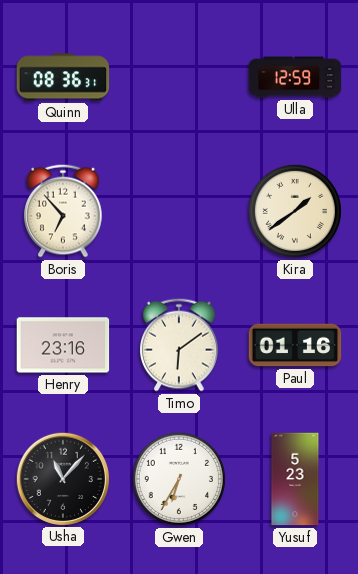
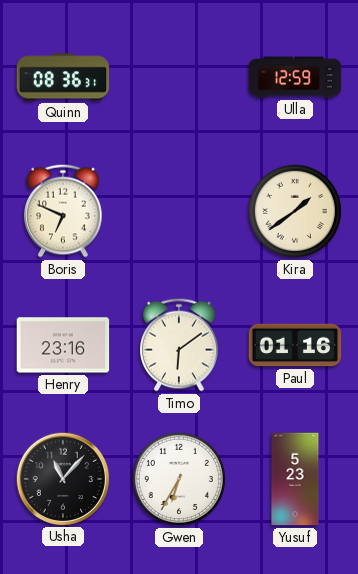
Boris: 6:53 -> 6:49
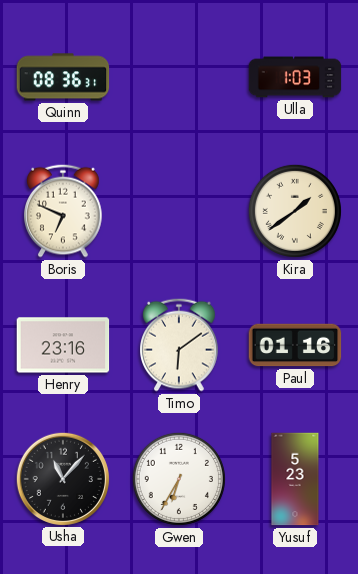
Ulla: 12:59 -> 1:03
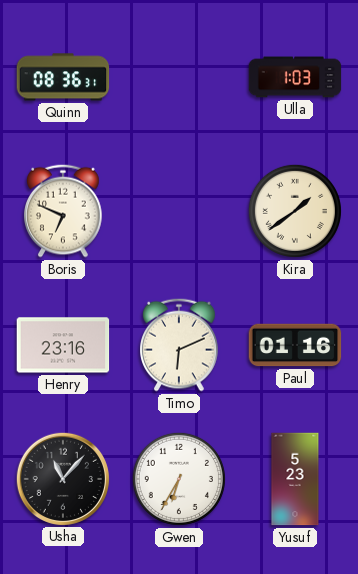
Timo: 6:09 -> 6:11
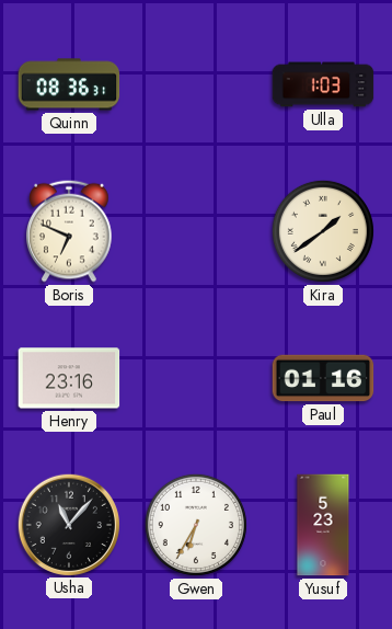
Timo: 6:11 -> none
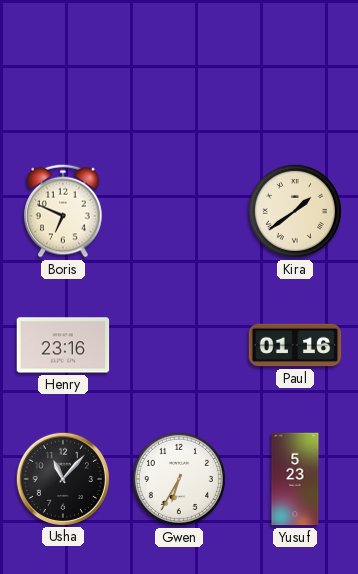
Quinn: 08:36 -> none
Ulla: 1:03 -> none
